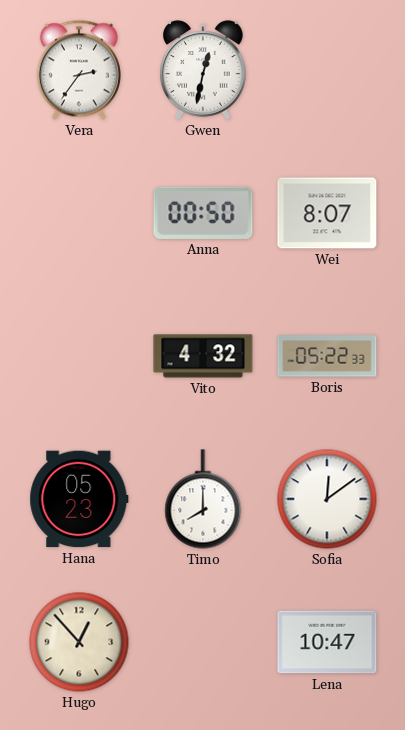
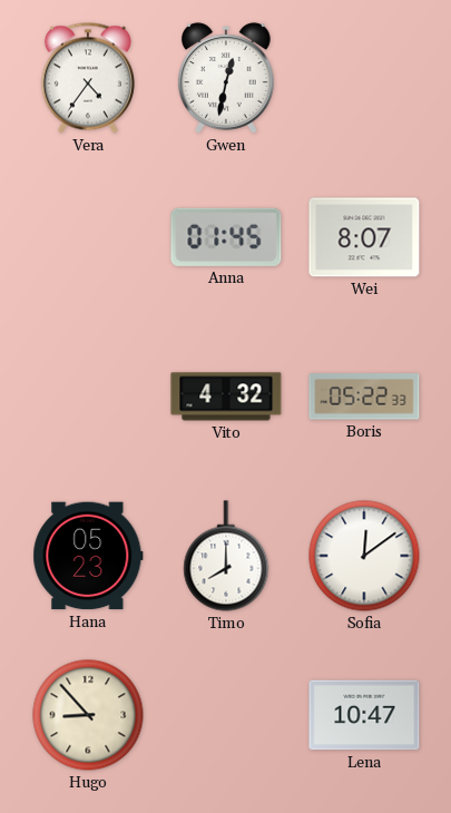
Vera: 2:36 -> 4:36
Anna: 00:50 -> 01:45
Hugo: 12:53 -> 8:53
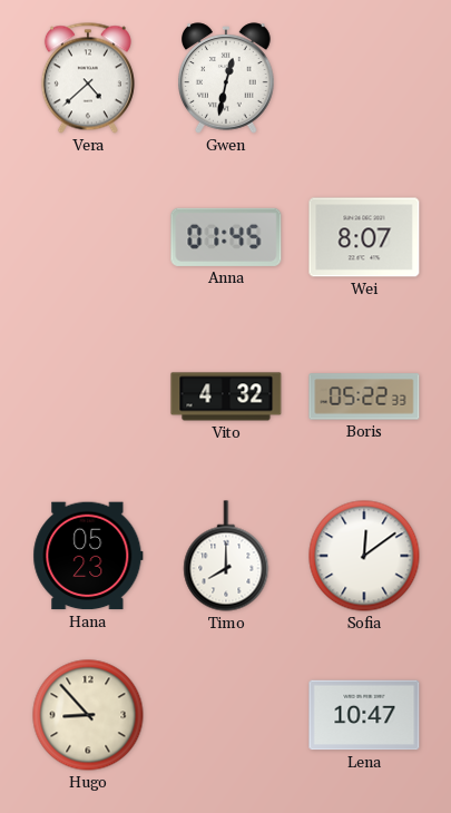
Vera: 4:36 -> 4:38
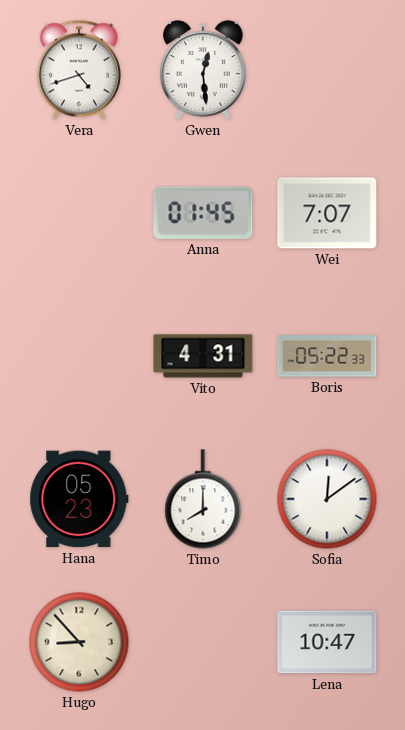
Vera: 4:38 -> 4:42
Gwen: 12:32 -> 12:29
Wei: 8:07 -> 7:07
Vito: 4:32 -> 4:31
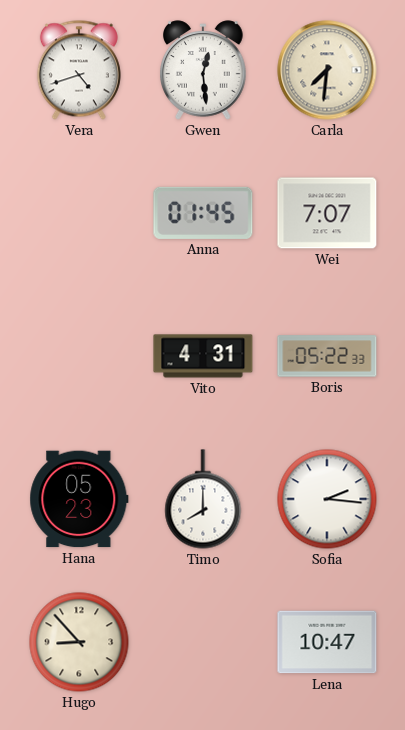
Carla: none -> 7:31
Sofia: 12:09 -> 2:16
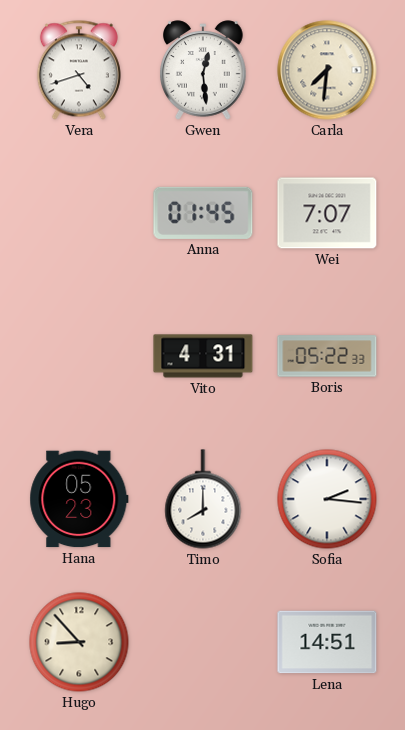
Lena: 10:47 -> 14:51
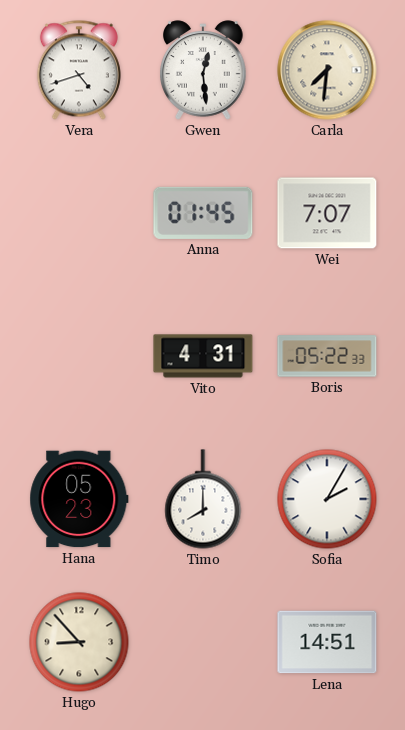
Sofia: 2:16 -> 2:05
